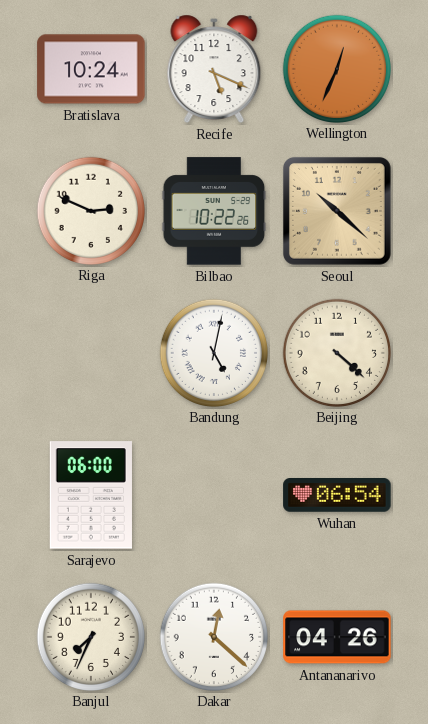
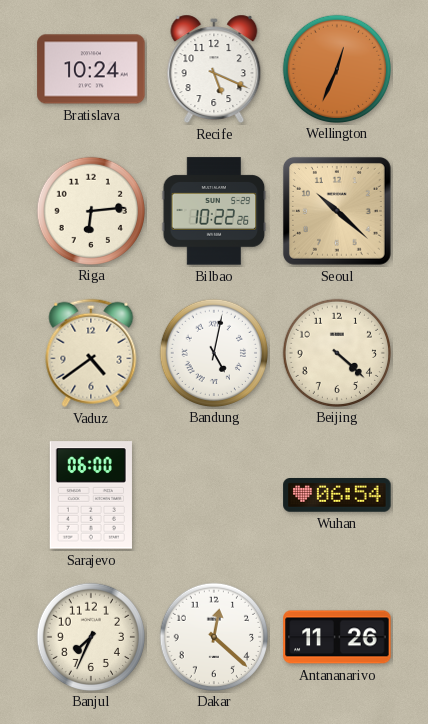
Riga: 2:49 -> 6:14
Vaduz: none -> 4:39
Antananarivo: 04:26 -> 11:26
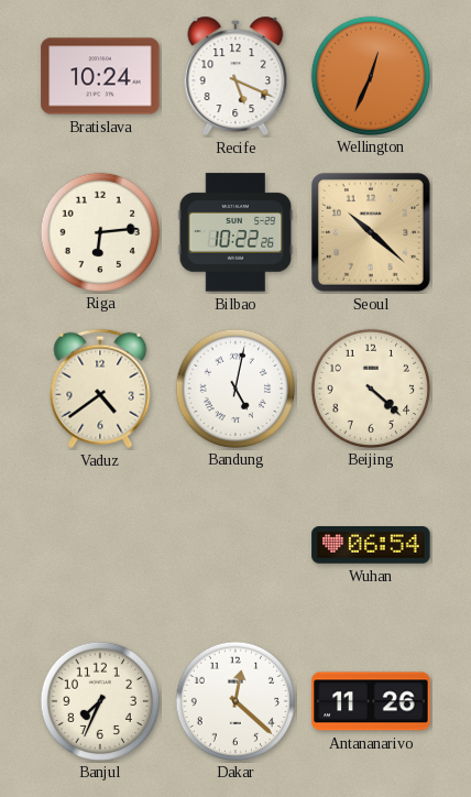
Sarajevo: 06:00 -> none
